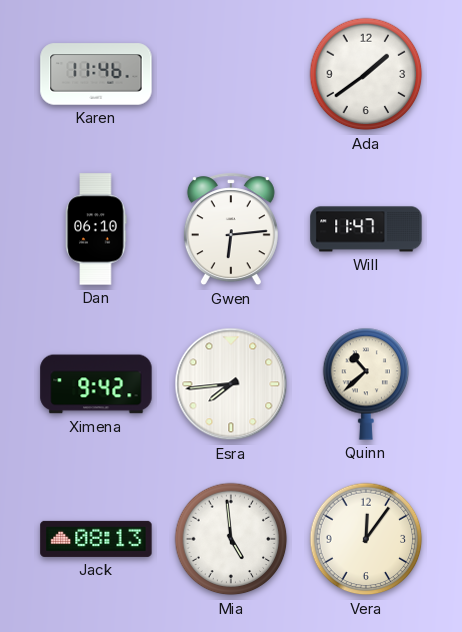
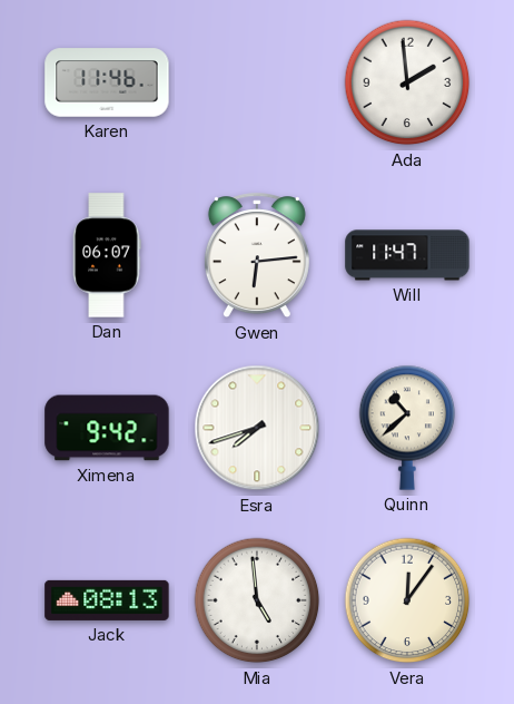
Ada: 1:39 -> 1:59
Dan: 06:10 -> 06:07
Esra: 7:44 -> 7:42
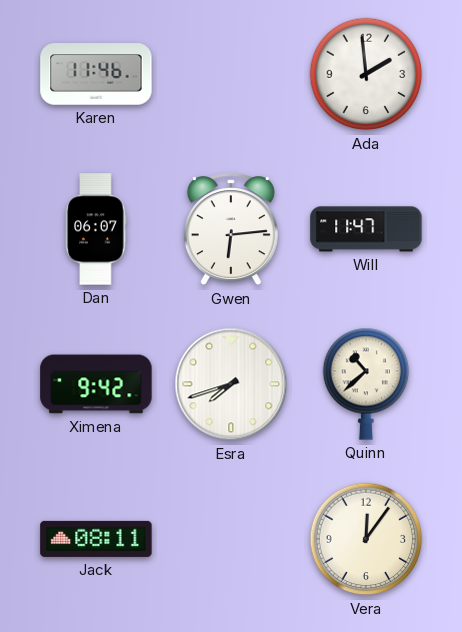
Jack: 08:13 -> 08:11
Mia: 4:59 -> none
